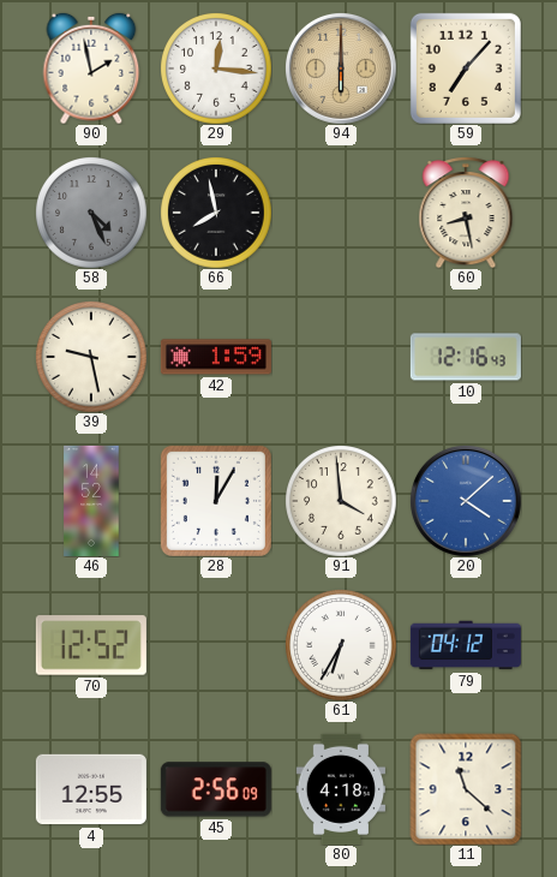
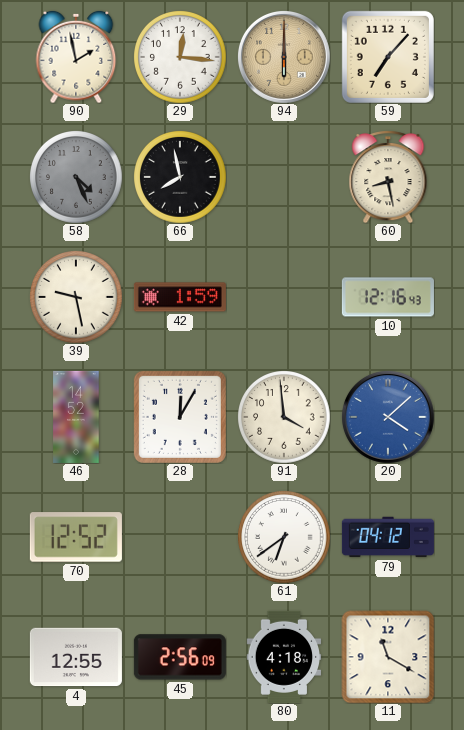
61: 6:35 -> 6:39
11: 11:22 -> 11:20
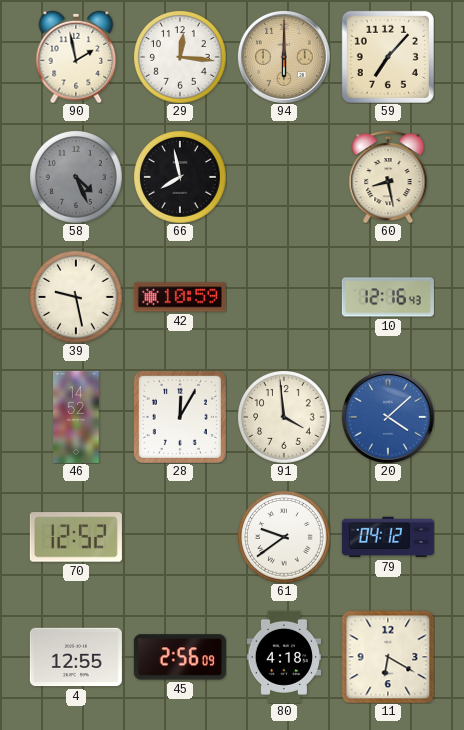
42: 1:59 -> 10:59
61: 6:39 -> 9:39
11: 11:20 -> 6:20
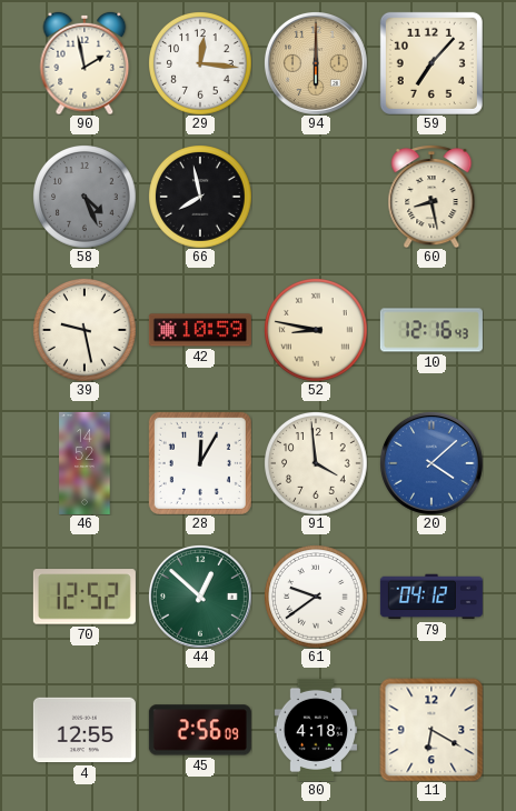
52: none -> 8:47
44: none -> 12:52
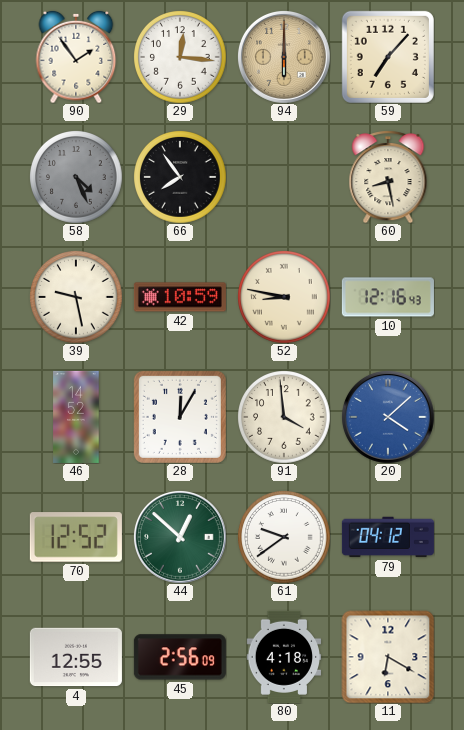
90: 1:58 -> 1:54
66: 7:58 -> 7:54
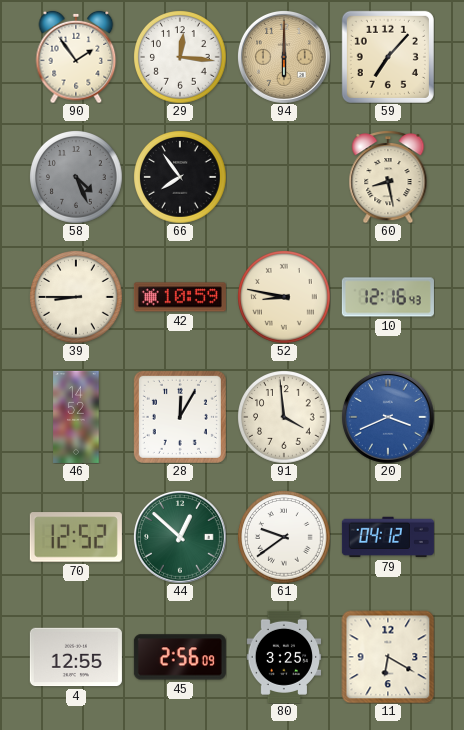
39: 9:28 -> 8:45
20: 4:08 -> 3:41
80: 4:18 -> 3:25
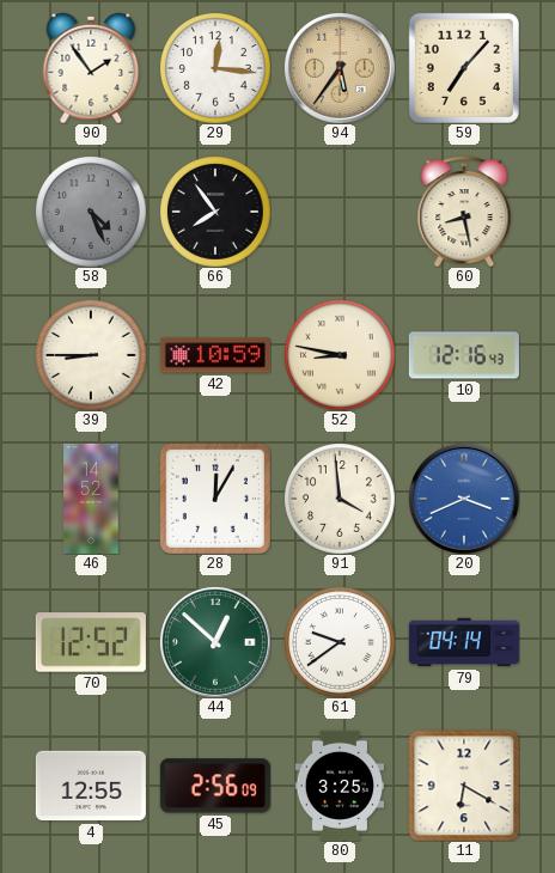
94: 6:00 -> 5:36
79: 04:12 -> 04:14
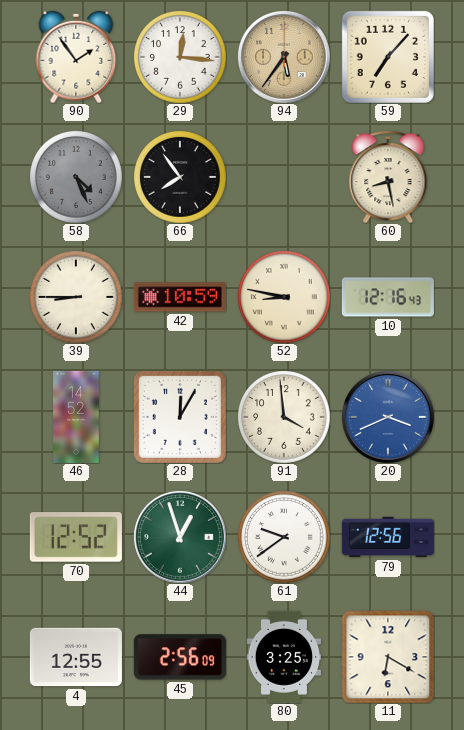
44: 12:52 -> 12:57
79: 04:14 -> 12:56
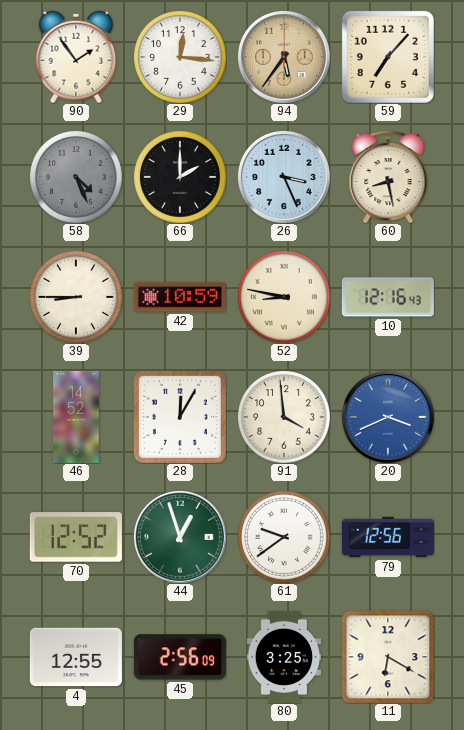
66: 7:54 -> 2:00
26: none -> 3:26
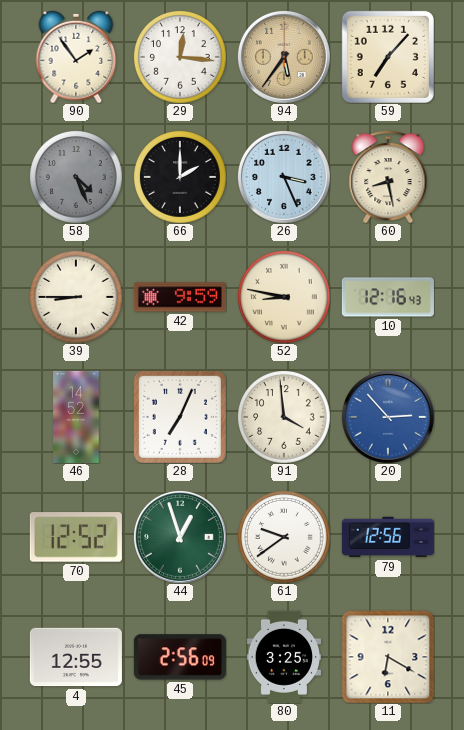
42: 10:59 -> 9:59
28: 12:05 -> 7:04
20: 3:41 -> 2:53
